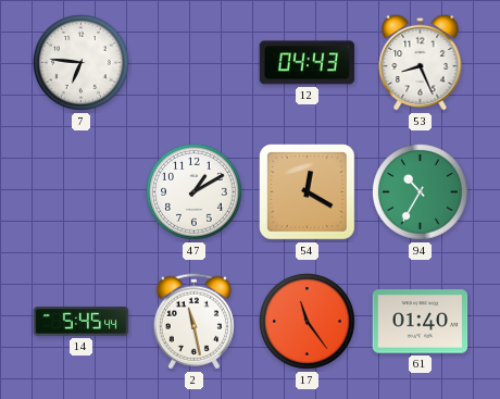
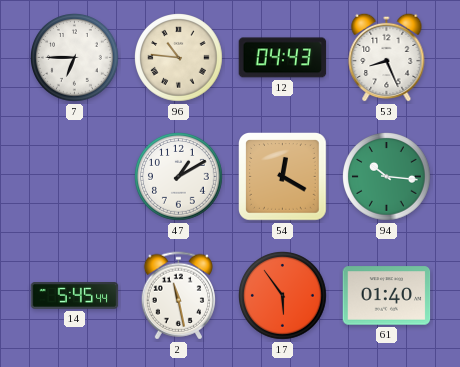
7: 6:46 -> 6:45
96: none -> 10:46
94: 10:35 -> 10:16
17: 11:24 -> 5:54
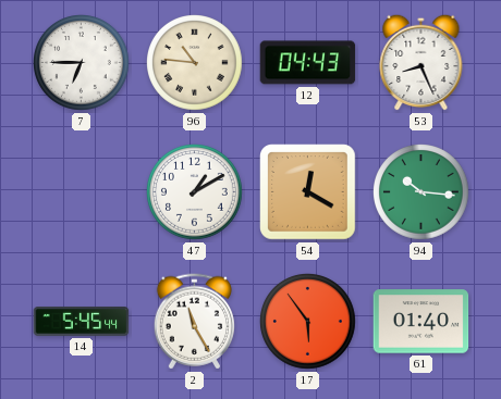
2: 11:28 -> 11:25
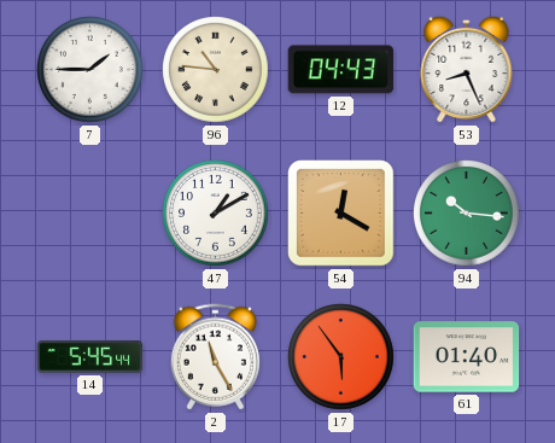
7: 6:45 -> 1:45
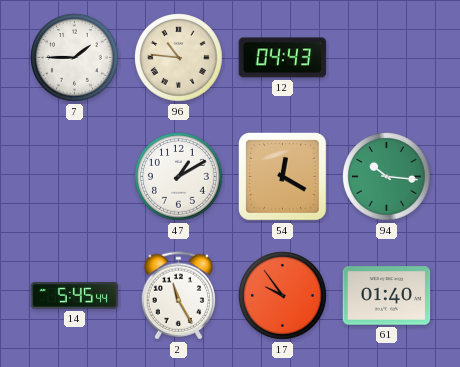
53: 8:26 -> none
17: 5:54 -> 9:54
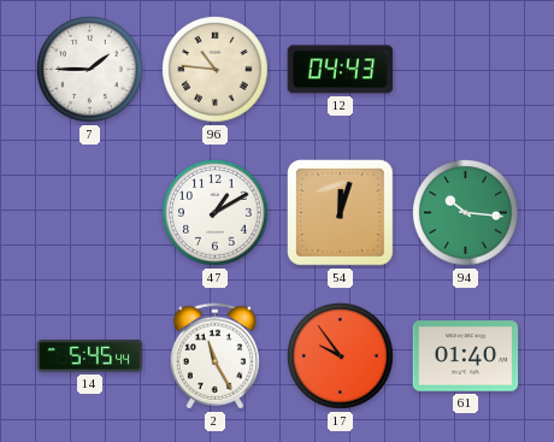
54: 12:20 -> 12:03
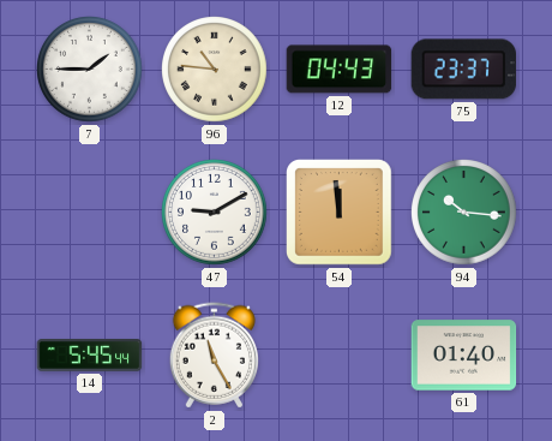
75: none -> 23:37
47: 1:10 -> 9:10
54: 12:03 -> 11:59
17: 9:54 -> none
